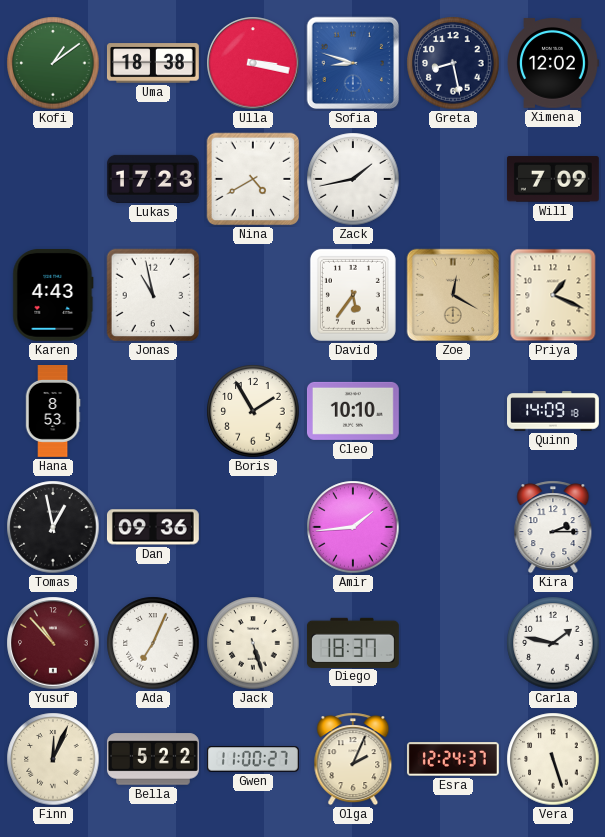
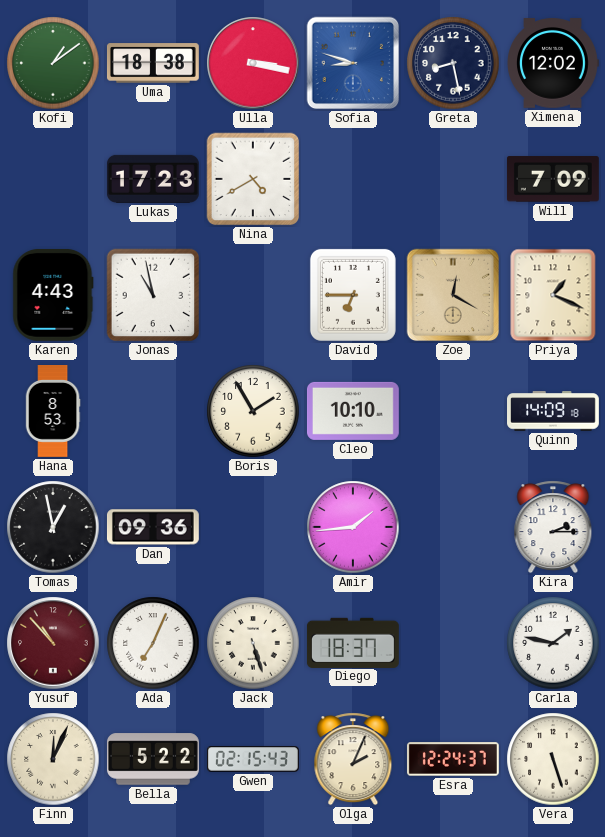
Zack: 1:43 -> none
David: 5:36 -> 6:45
Gwen: 11:00 -> 02:15
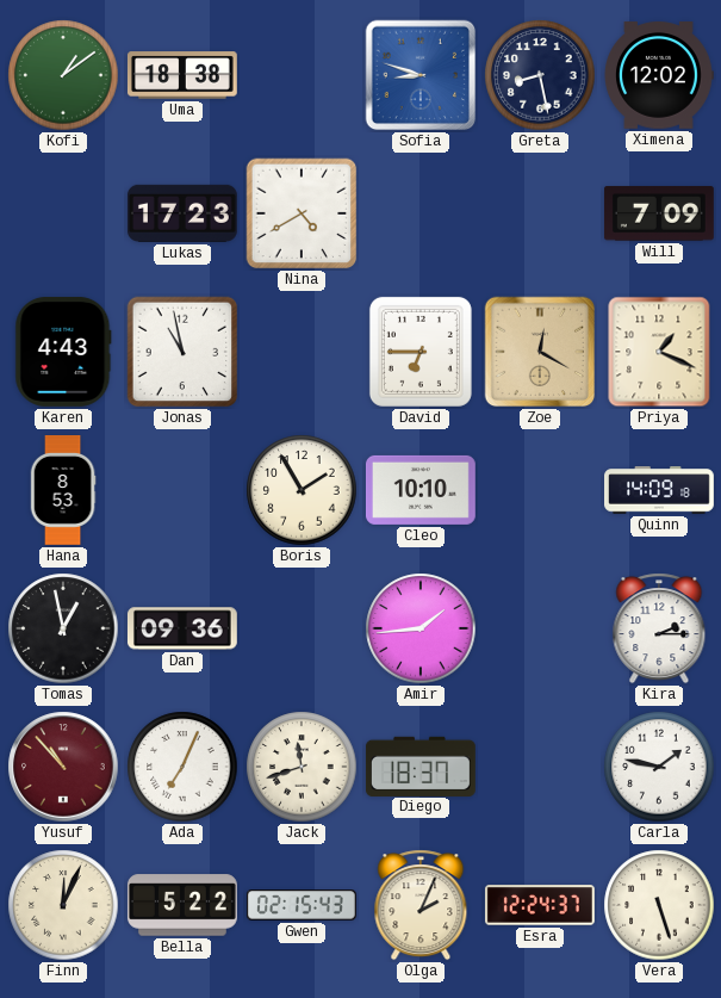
Ulla: 3:17 -> none
Jack: 5:27 -> 11:42
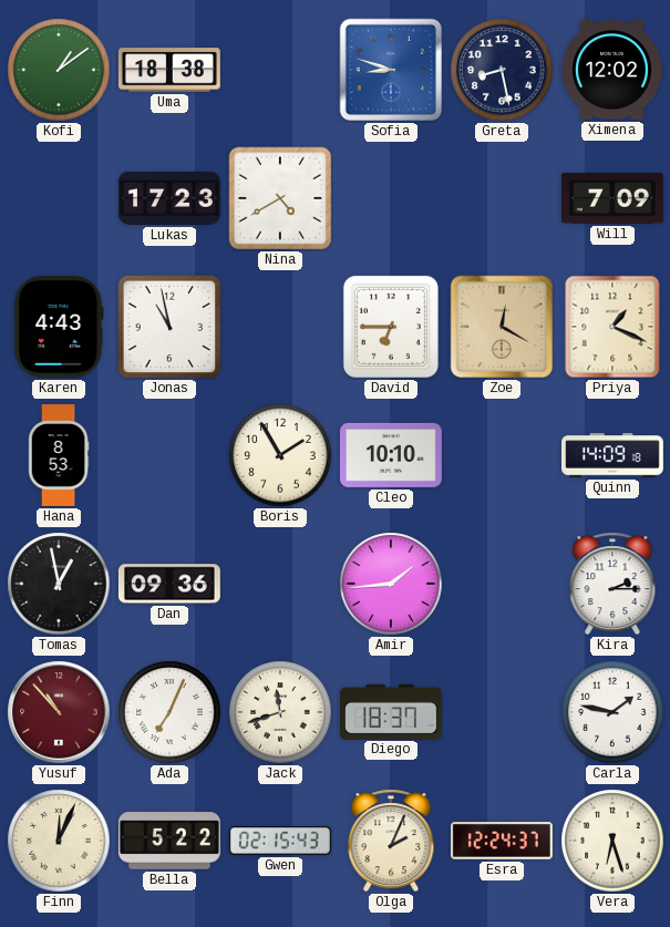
Vera: 5:27 -> 6:27
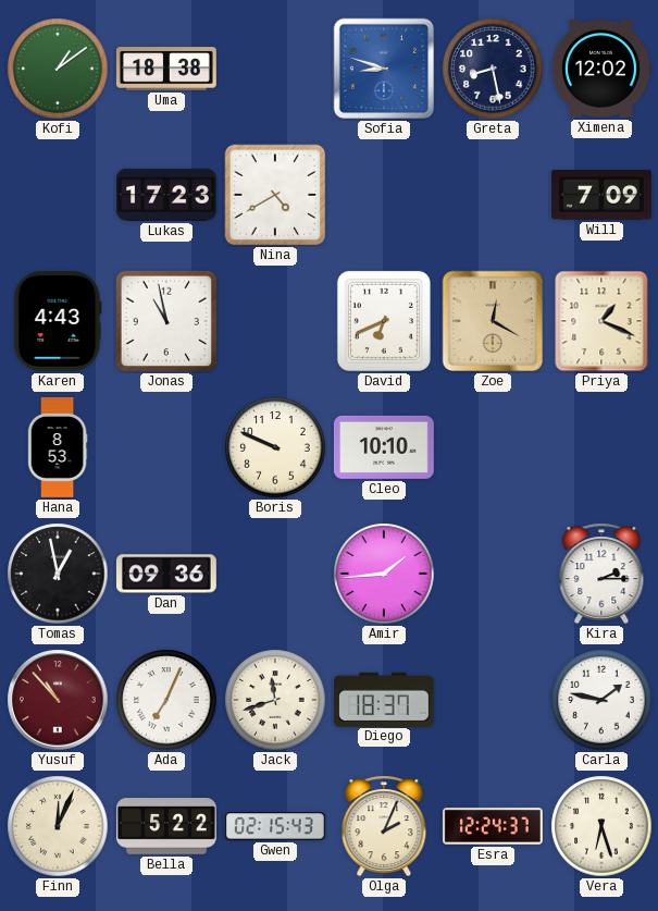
David: 6:45 -> 6:41
Boris: 1:55 -> 9:49
Quinn: 14:09 -> none
